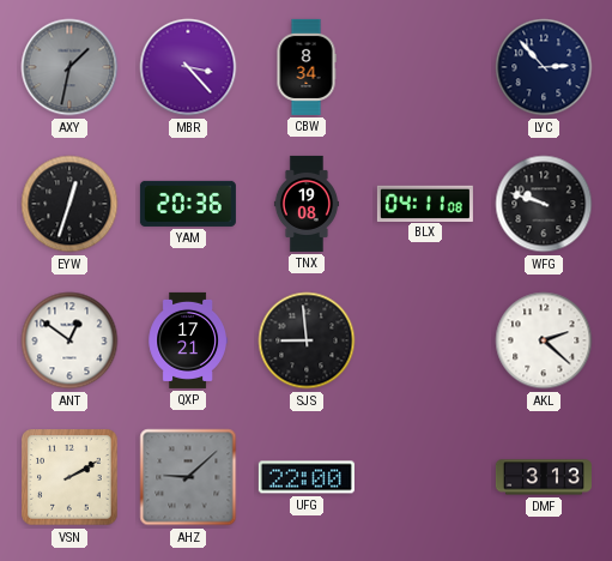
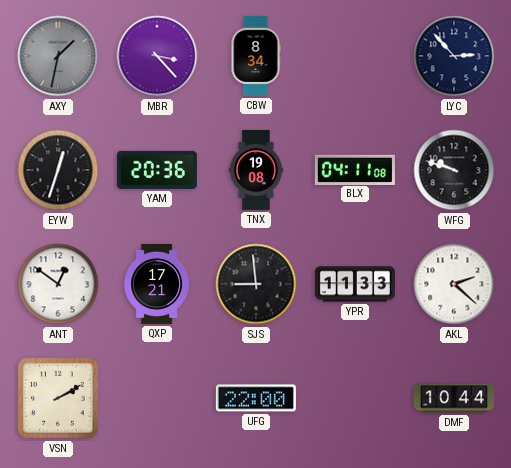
YPR: none -> 11:33
AHZ: 9:08 -> none
DMF: 3:13 -> 10:44
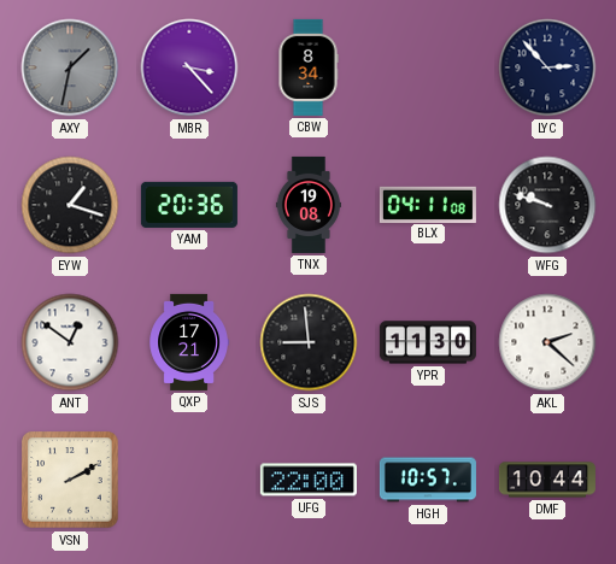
EYW: 12:33 -> 1:18
YPR: 11:33 -> 11:30
HGH: none -> 10:57
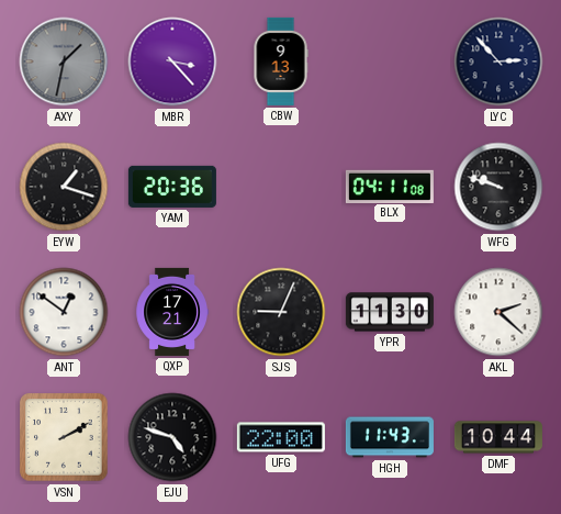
CBW: 8:34 -> 9:13
TNX: 19:08 -> none
SJS: 8:59 -> 9:04
EJU: none -> 4:48
HGH: 10:57 -> 11:43
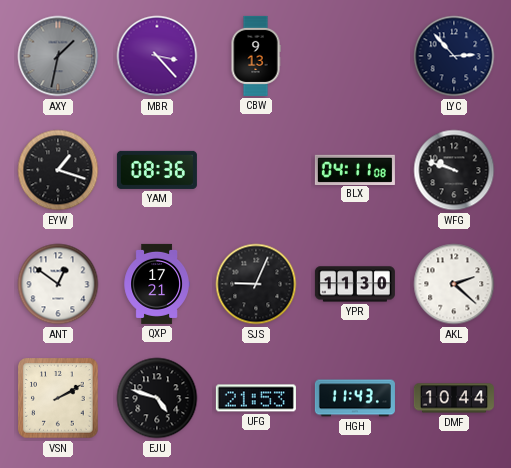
YAM: 20:36 -> 08:36
UFG: 22:00 -> 21:53
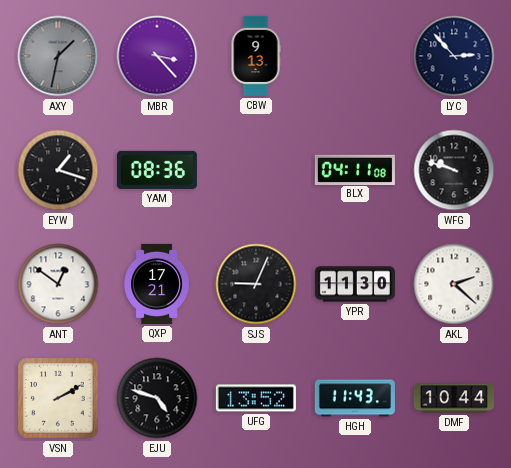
UFG: 21:53 -> 13:52
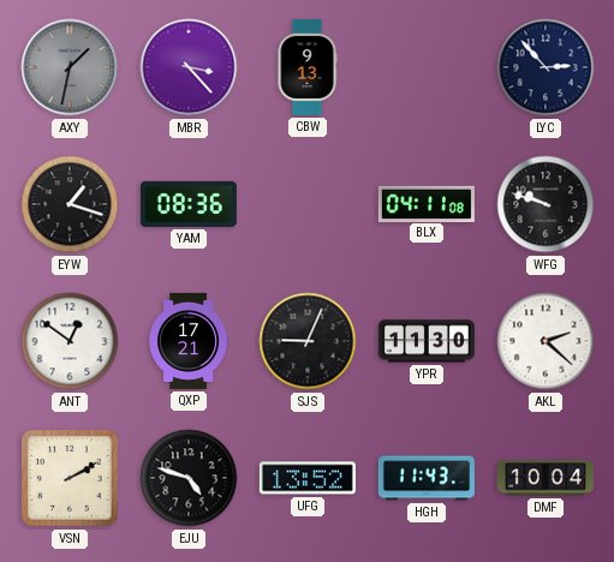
DMF: 10:44 -> 10:04
